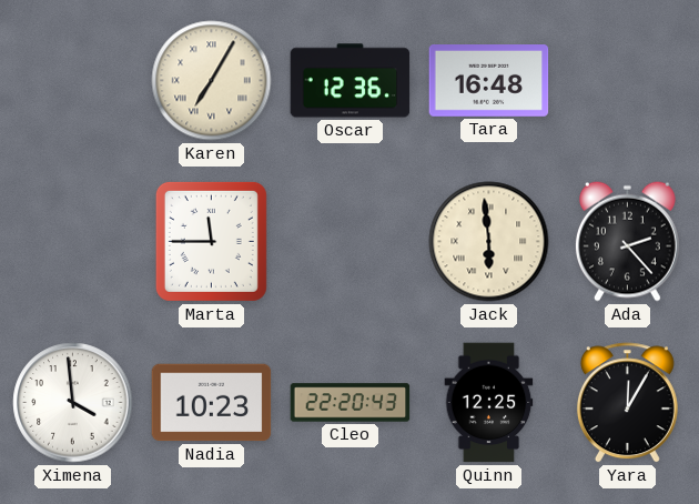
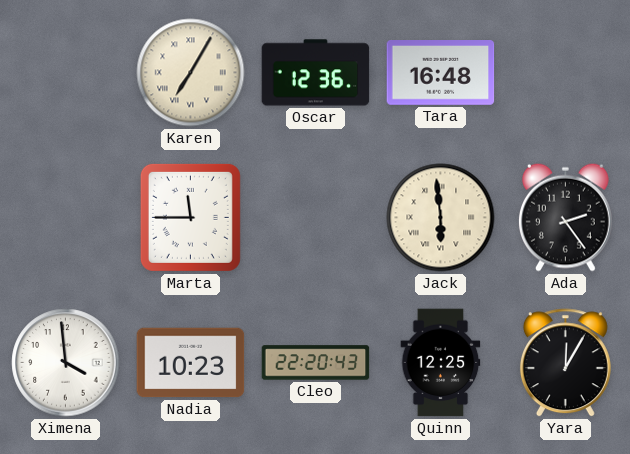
Ada: 2:23 -> 2:24
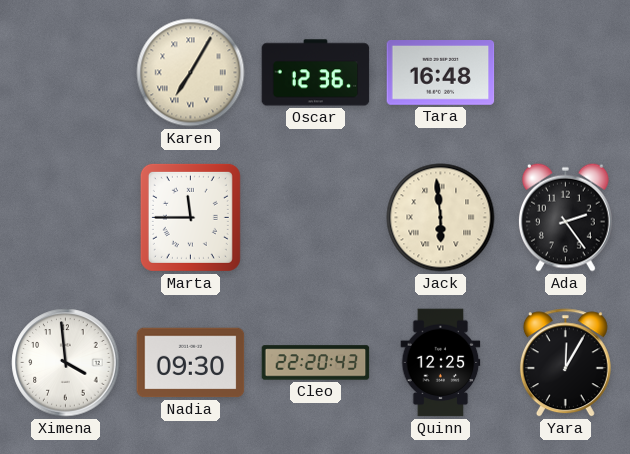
Nadia: 10:23 -> 09:30
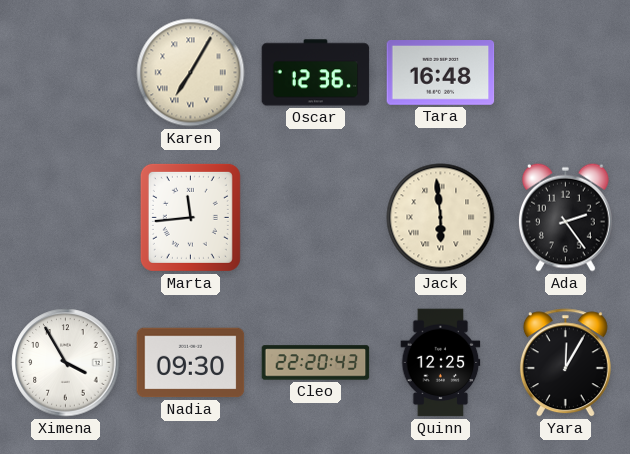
Marta: 11:45 -> 11:44
Ximena: 3:59 -> 3:55
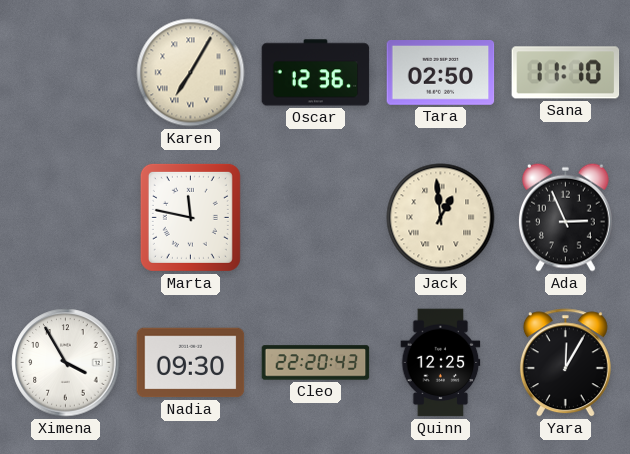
Tara: 16:48 -> 02:50
Sana: none -> 11:10
Marta: 11:44 -> 11:47
Jack: 5:59 -> 12:59
Ada: 2:24 -> 2:56
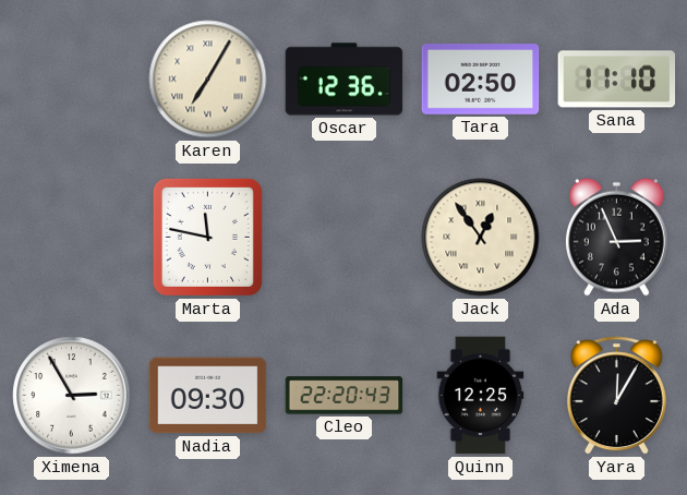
Jack: 12:59 -> 12:54
Ximena: 3:55 -> 2:55
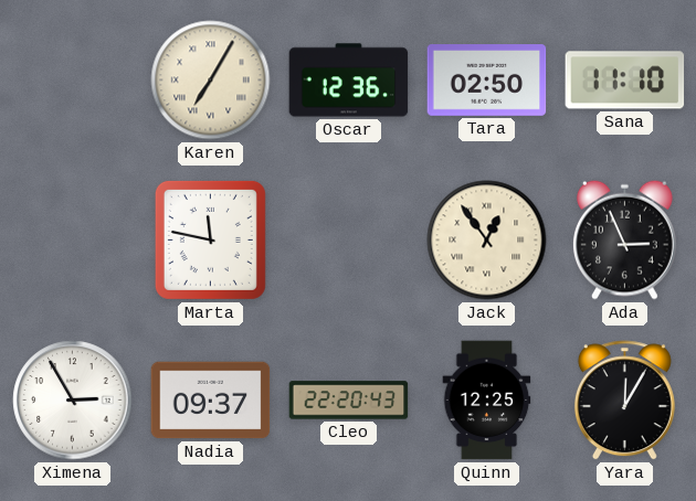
Nadia: 09:30 -> 09:37
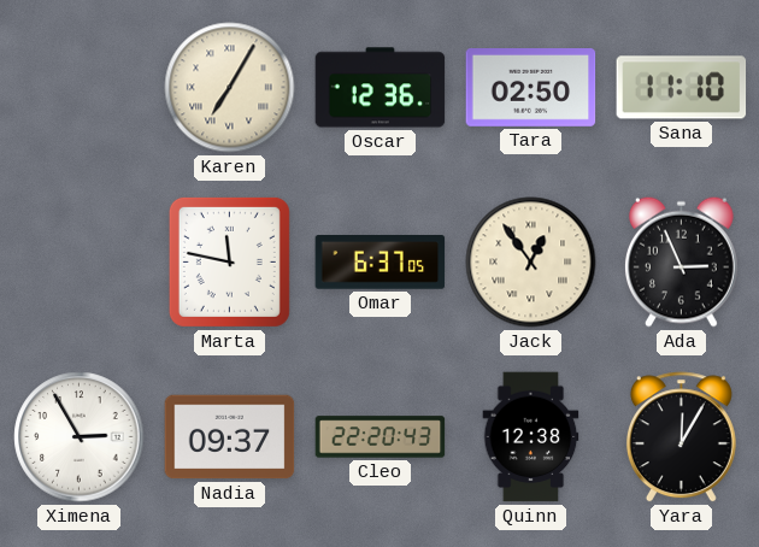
Omar: none -> 6:37
Quinn: 12:25 -> 12:38
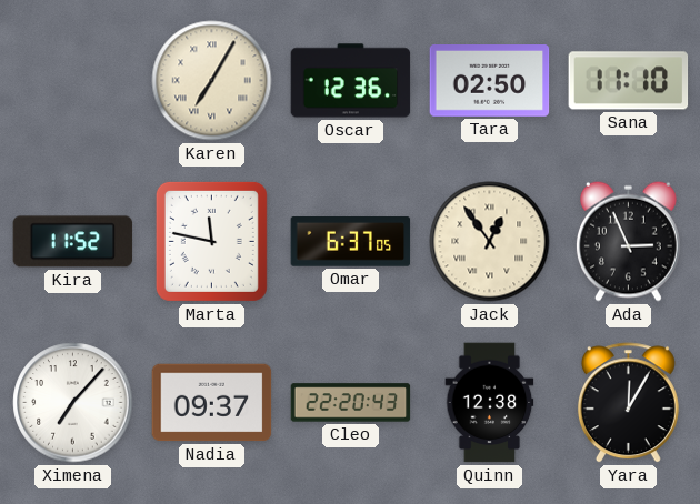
Kira: none -> 11:52
Ximena: 2:55 -> 7:07
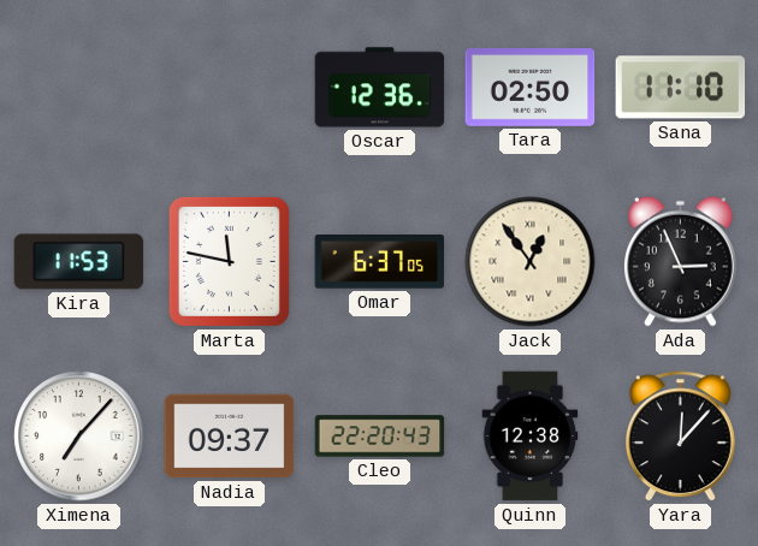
Karen: 7:05 -> none
Kira: 11:52 -> 11:53
Yara: 12:05 -> 12:07
